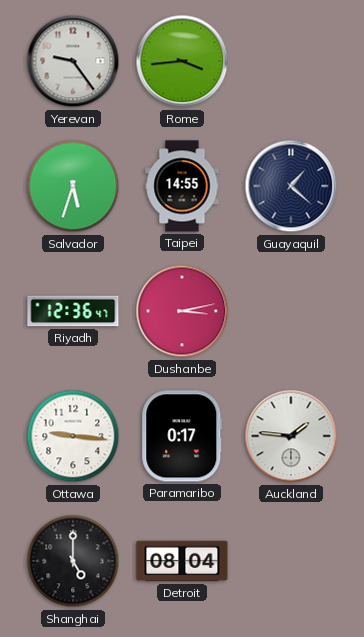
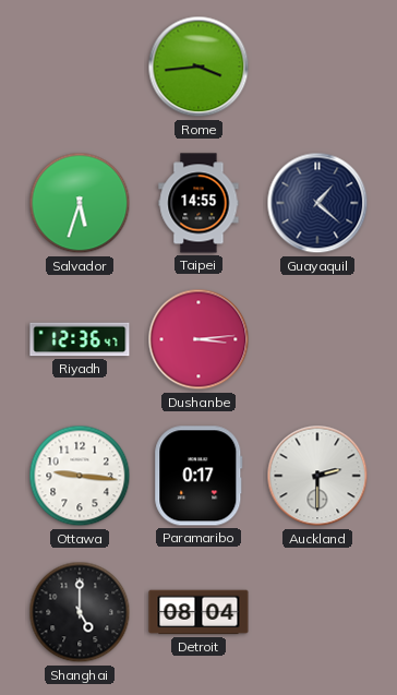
Yerevan: 9:24 -> none
Dushanbe: 3:13 -> 3:14
Auckland: 1:46 -> 2:30
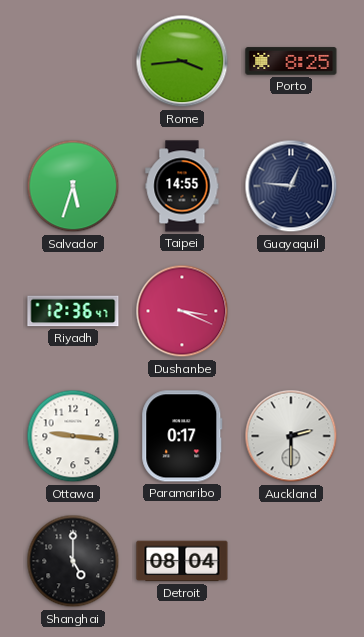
Porto: none -> 8:25
Guayaquil: 1:22 -> 12:46
Dushanbe: 3:14 -> 3:19
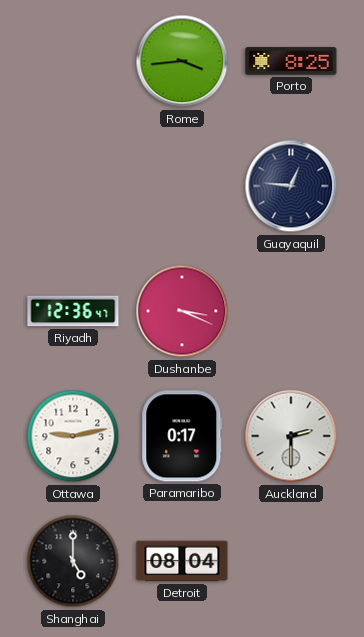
Salvador: 5:33 -> none
Taipei: 14:55 -> none
Ottawa: 9:16 -> 9:13
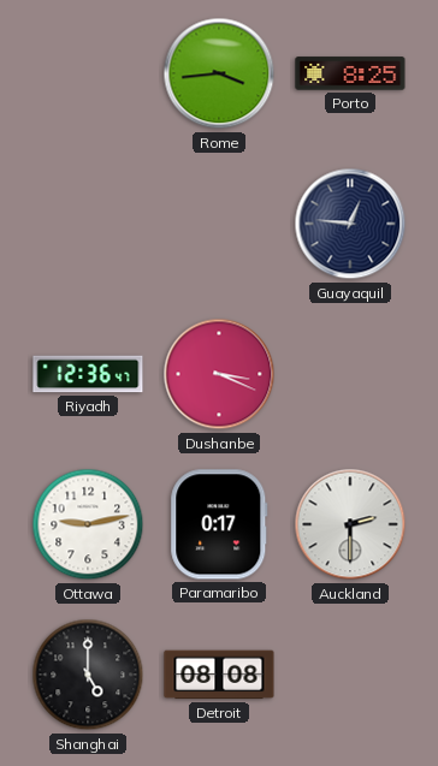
Detroit: 08:04 -> 08:08
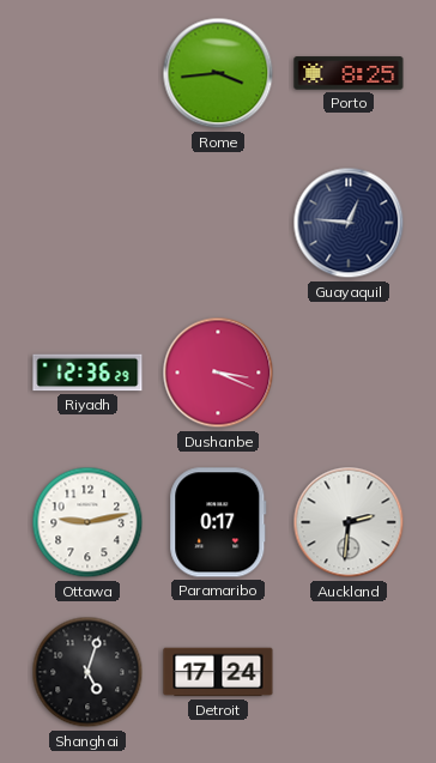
Riyadh: 12:36:47 -> 12:36:29
Auckland: 2:30 -> 2:31
Shanghai: 5:00 -> 5:03
Detroit: 08:08 -> 17:24
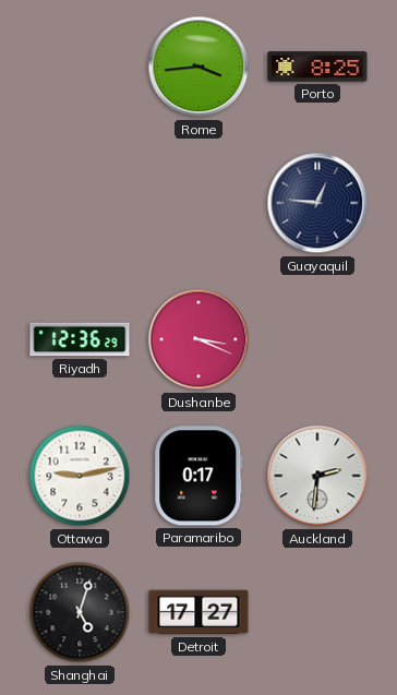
Detroit: 17:24 -> 17:27
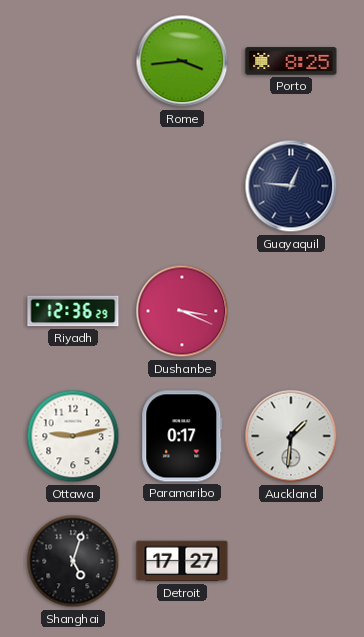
Auckland: 2:31 -> 1:31
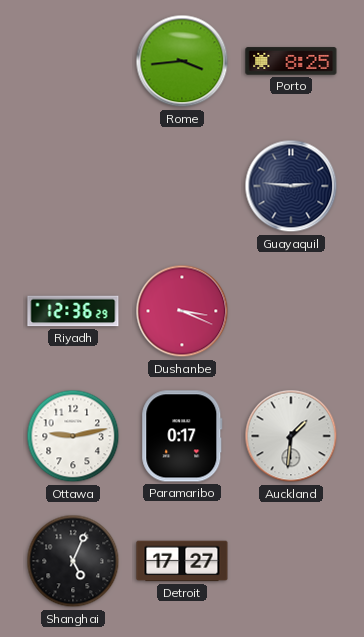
Guayaquil: 12:46 -> 2:46
Shanghai: 5:03 -> 5:04
